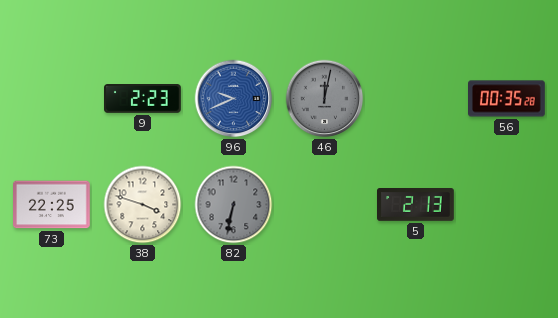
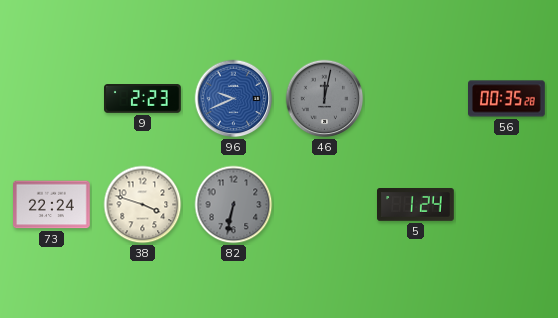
73: 22:25 -> 22:24
5: 2:13 -> 1:24
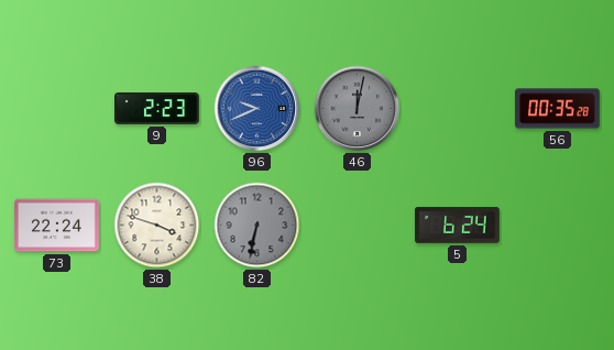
5: 1:24 -> 6:24
